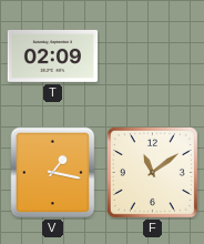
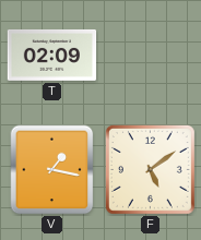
F: 11:09 -> 5:09
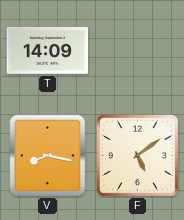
T: 02:09 -> 14:09
V: 1:17 -> 8:17
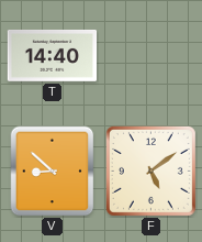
T: 14:09 -> 14:40
V: 8:17 -> 8:52
